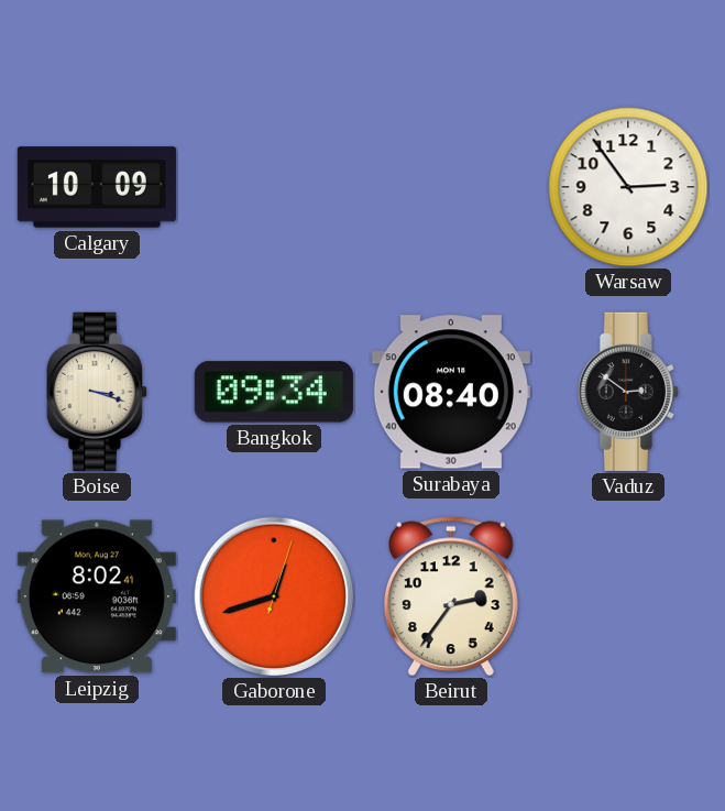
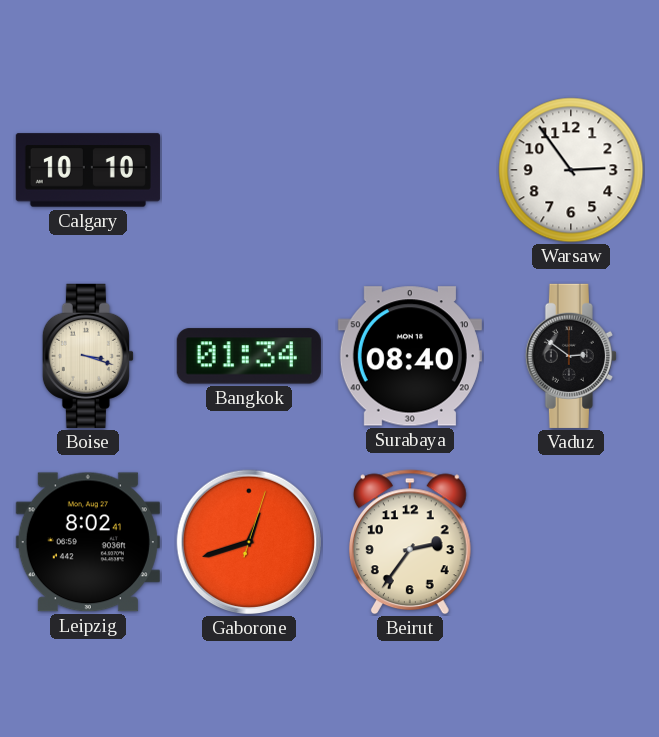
Calgary: 10:09 -> 10:10
Bangkok: 09:34 -> 01:34
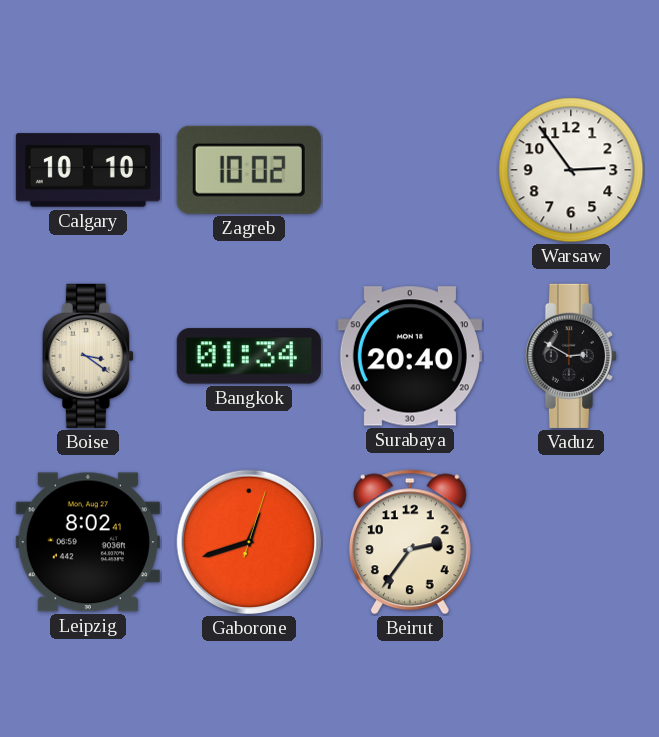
Zagreb: none -> 10:02
Boise: 3:18 -> 3:21
Surabaya: 08:40 -> 20:40
Vaduz: 2:51 -> 2:50
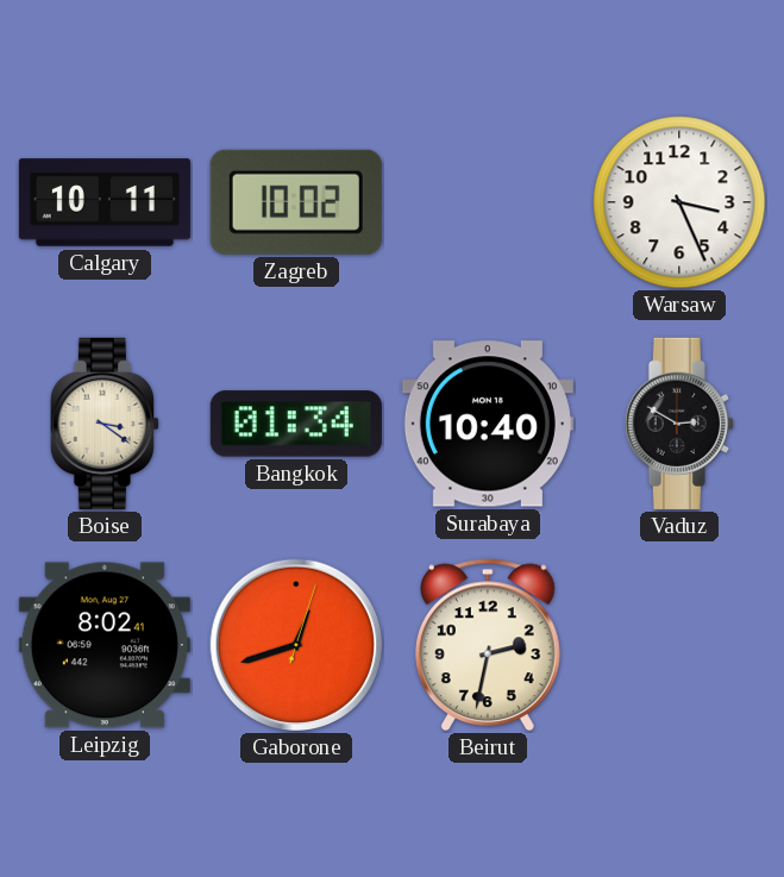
Calgary: 10:10 -> 10:11
Warsaw: 2:54 -> 3:26
Surabaya: 20:40 -> 10:40
Beirut: 2:36 -> 2:32
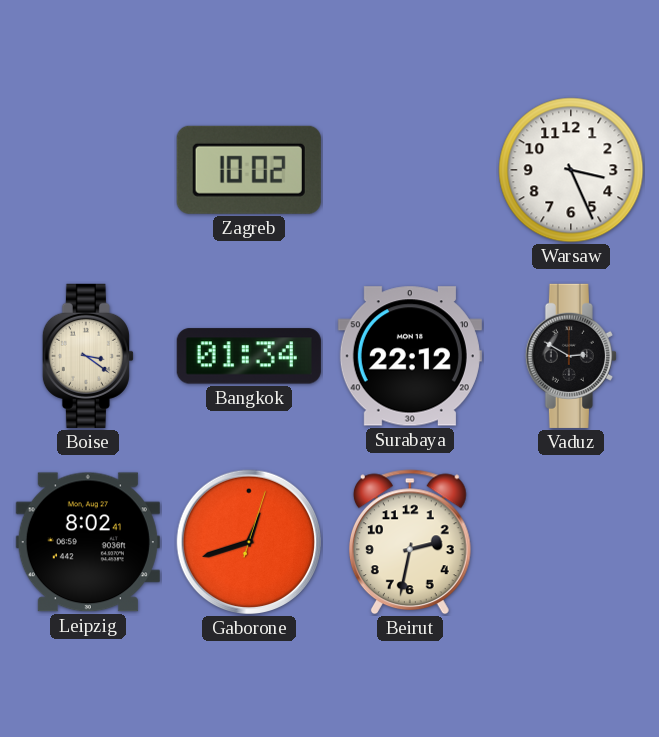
Calgary: 10:11 -> none
Surabaya: 10:40 -> 22:12
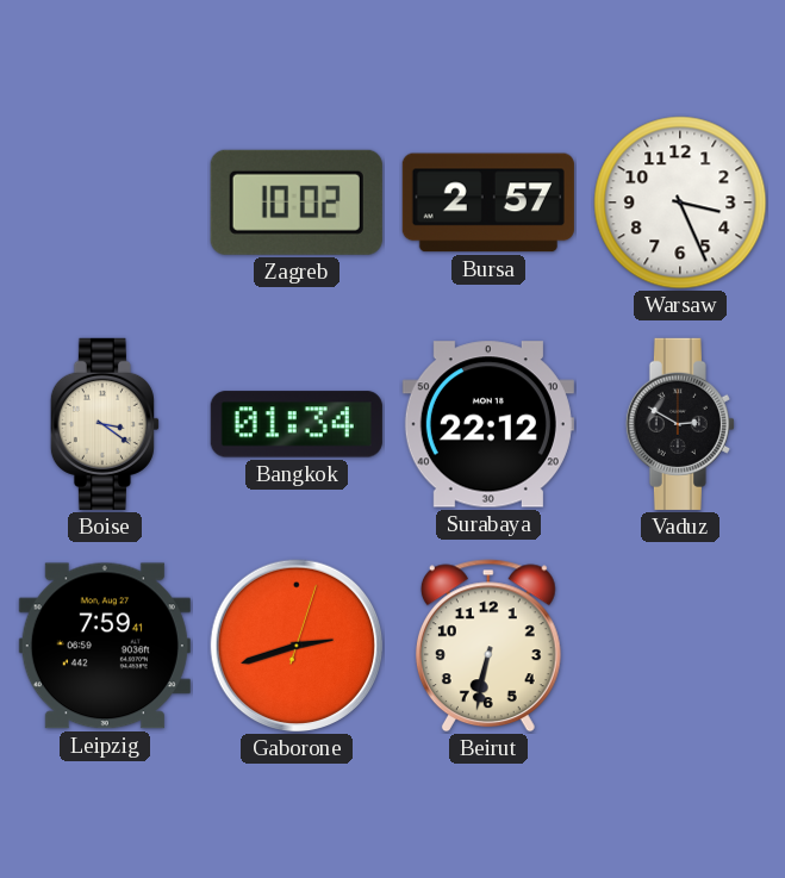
Bursa: none -> 2:57
Leipzig: 8:02 -> 7:59
Gaborone: 12:42 -> 2:42
Beirut: 2:32 -> 6:32
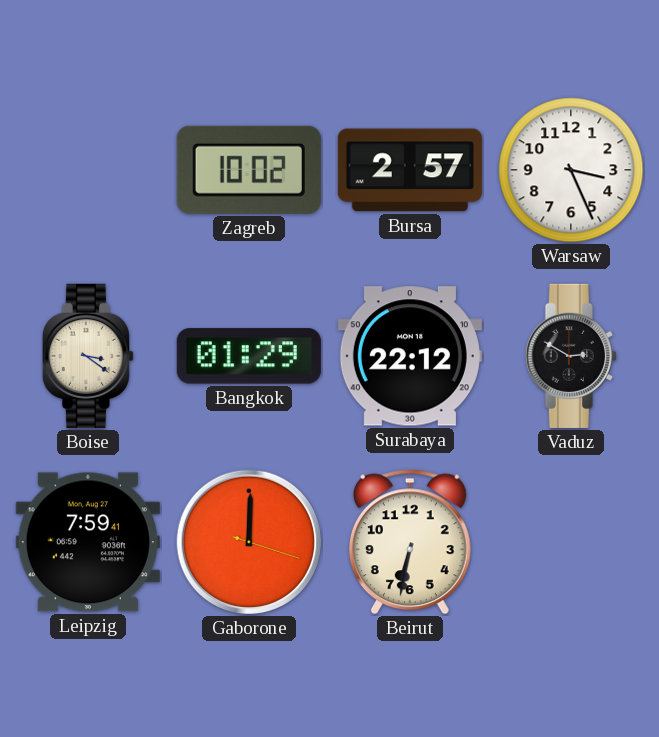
Bangkok: 01:34 -> 01:29
Gaborone: 2:42 -> 12:00
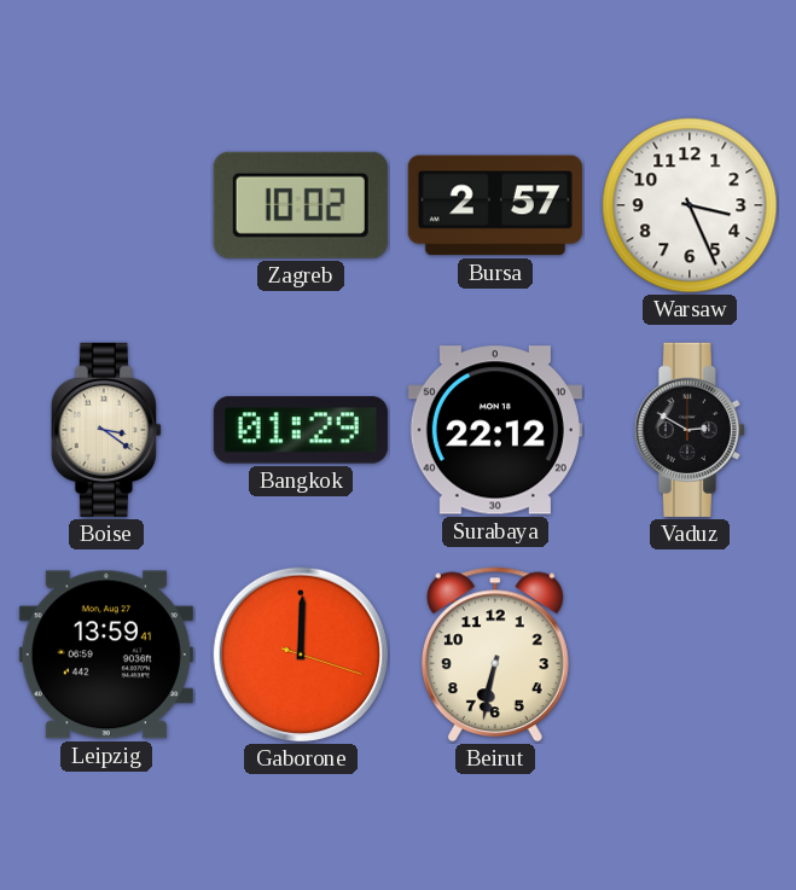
Leipzig: 7:59 -> 13:59
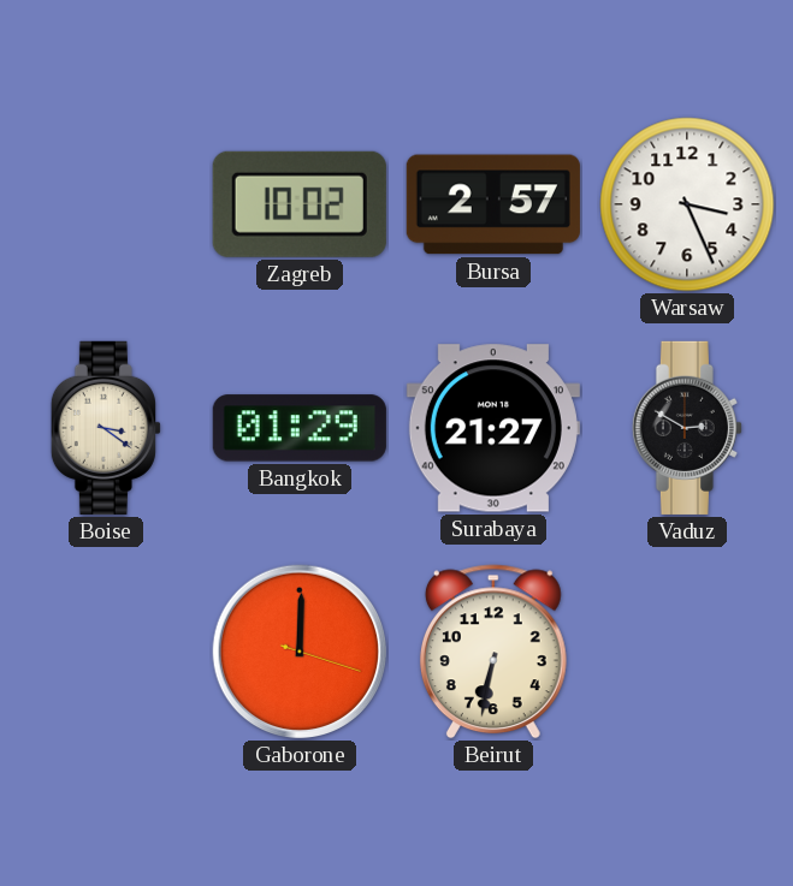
Surabaya: 22:12 -> 21:27
Leipzig: 13:59 -> none
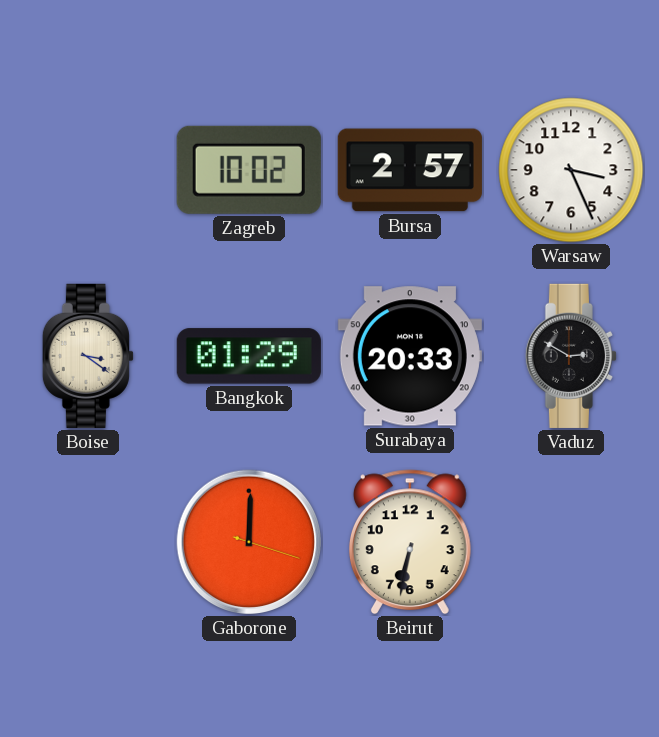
Surabaya: 21:27 -> 20:33
